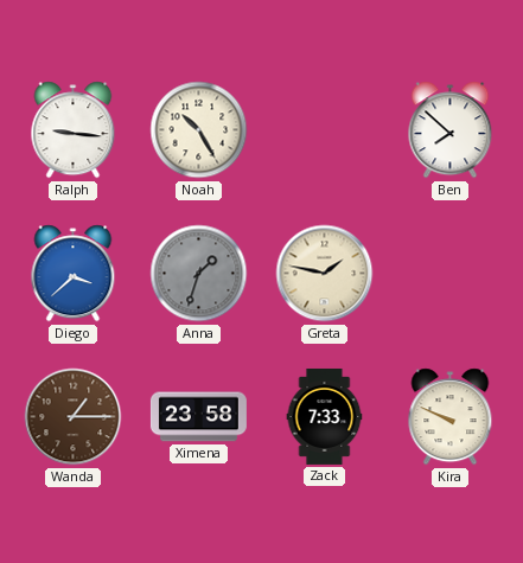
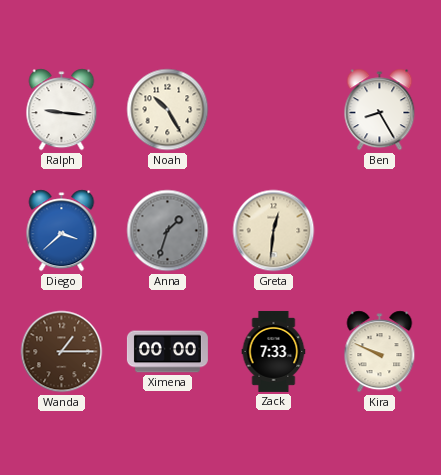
Ben: 7:52 -> 8:25
Greta: 1:47 -> 12:31
Ximena: 23:58 -> 00:00
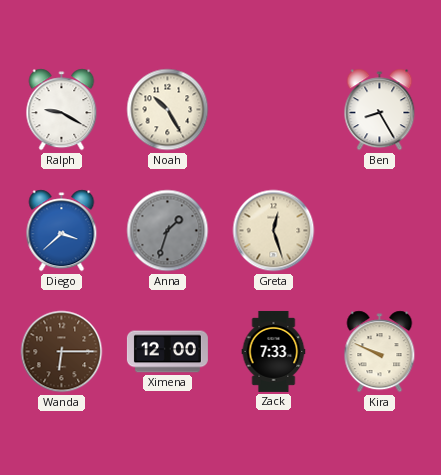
Ralph: 9:16 -> 9:20
Greta: 12:31 -> 12:27
Wanda: 1:15 -> 6:15
Ximena: 00:00 -> 12:00
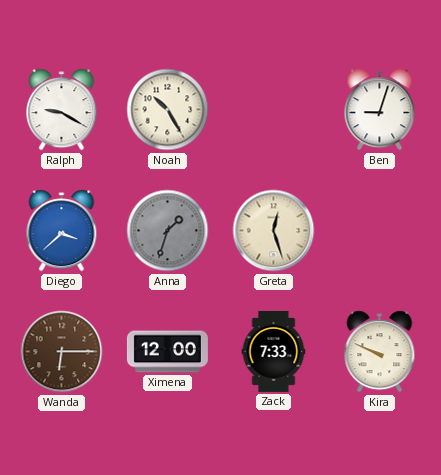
Ben: 8:25 -> 9:03
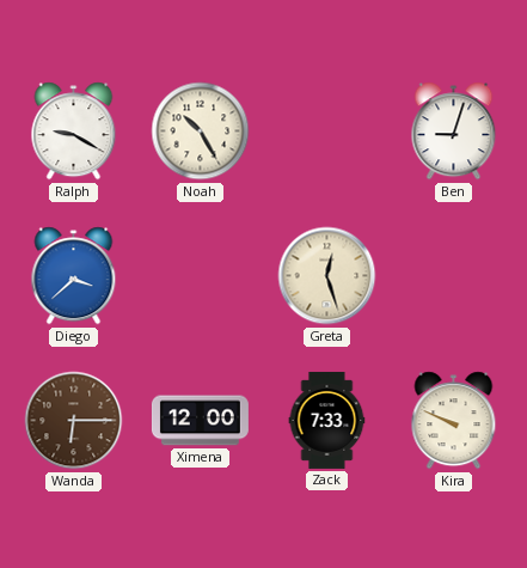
Anna: 1:33 -> none
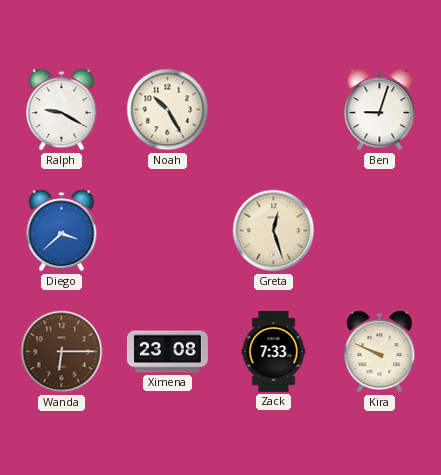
Ximena: 12:00 -> 23:08
